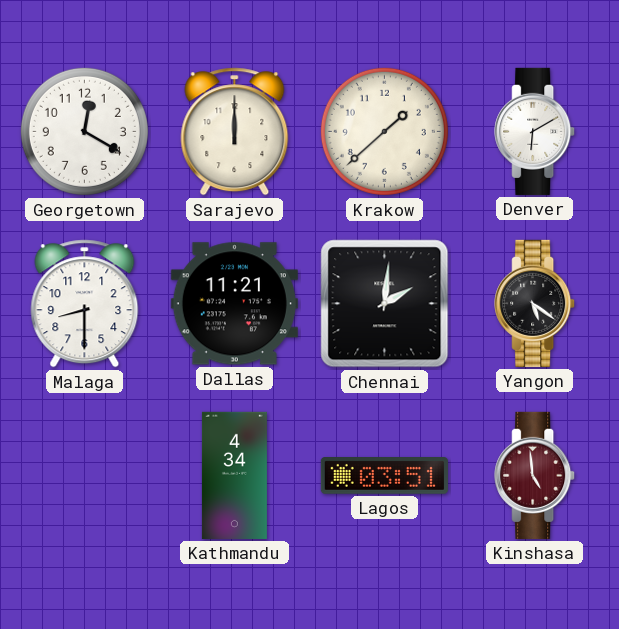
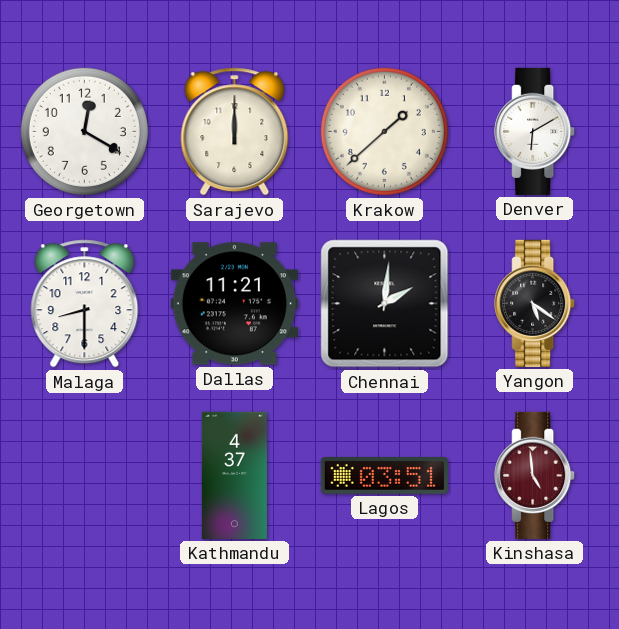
Kathmandu: 4:34 -> 4:37
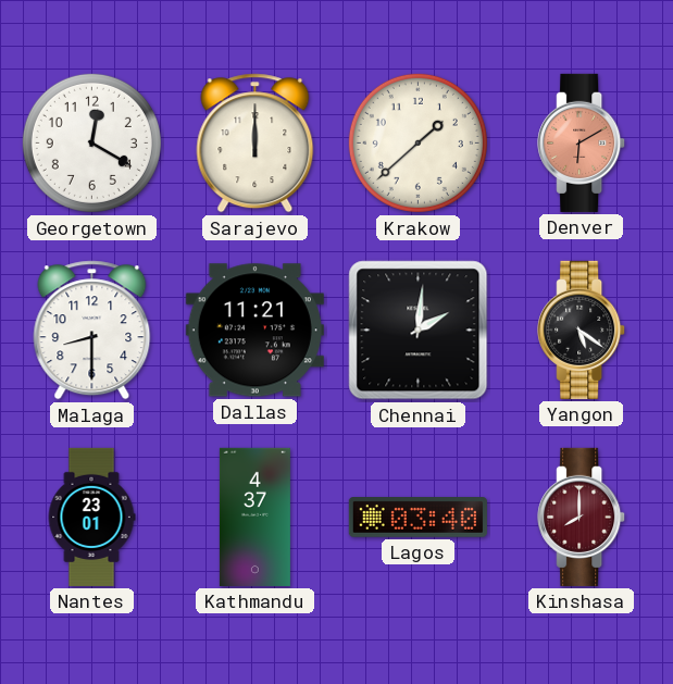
Denver dial: white -> salmon
Nantes: none -> 23:01
Lagos: 03:51 -> 03:40
Kinshasa: 4:59 -> 8:00
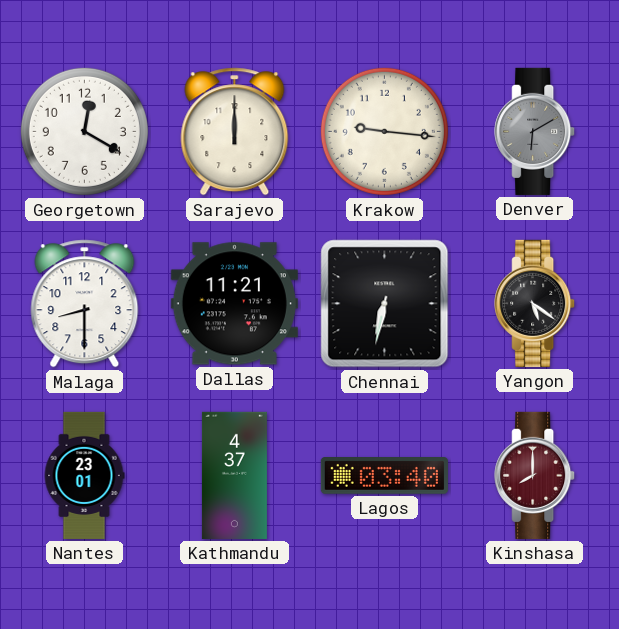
Krakow: 1:38 -> 9:16
Denver dial: salmon -> grey
Chennai: 2:01 -> 6:32
